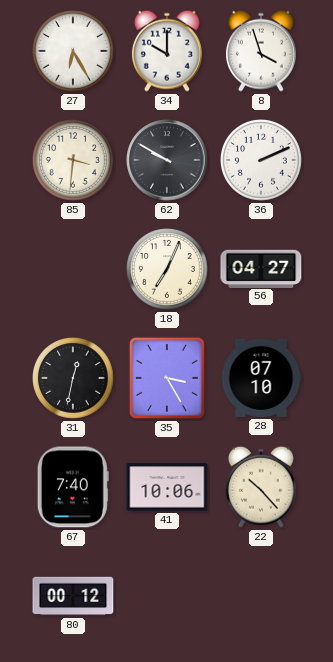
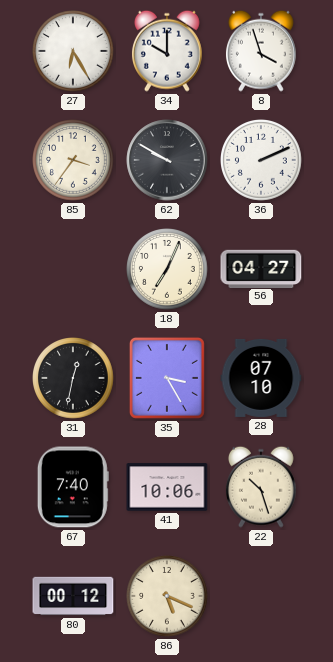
85: 3:31 -> 3:36
22: 10:23 -> 10:27
86: none -> 5:19
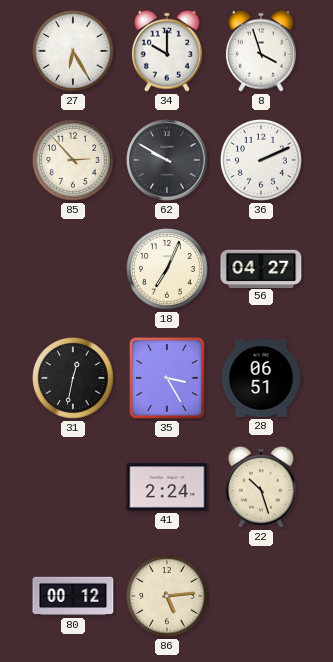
85: 3:36 -> 2:53
28: 07:10 -> 06:51
67: 7:40 -> none
41: 10:06 -> 2:24
86: 5:19 -> 5:14
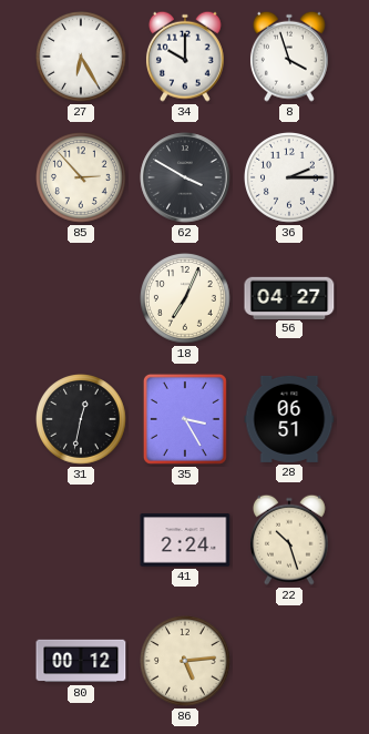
62: 9:50 -> 3:50
36: 2:11 -> 2:15
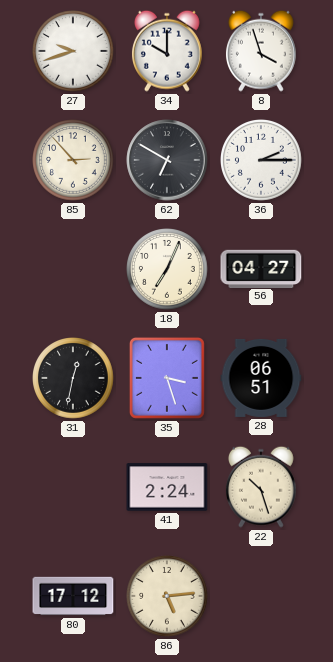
27: 6:25 -> 9:42
62: 3:50 -> 6:50
35: 3:25 -> 3:27
80: 00:12 -> 17:12
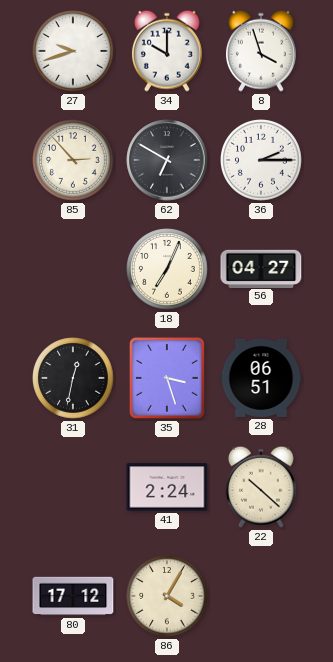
22: 10:27 -> 10:22
86: 5:14 -> 4:05
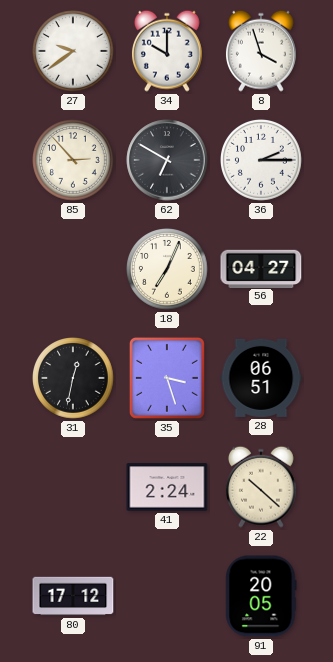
27: 9:42 -> 9:39
86: 4:05 -> none
91: none -> 20:05
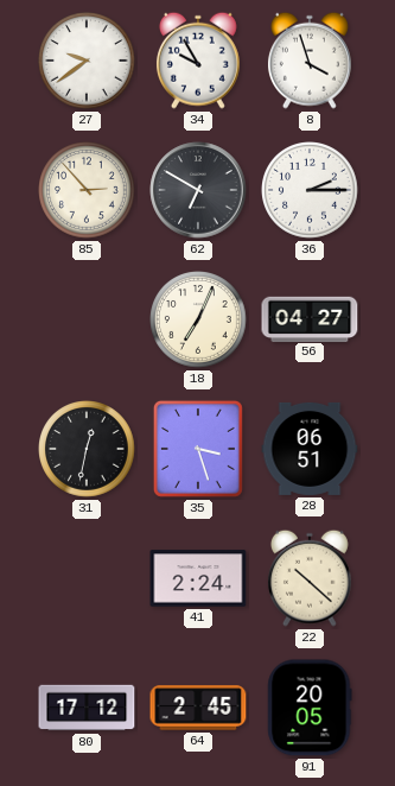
34: 10:00 -> 9:55
64: none -> 2:45
